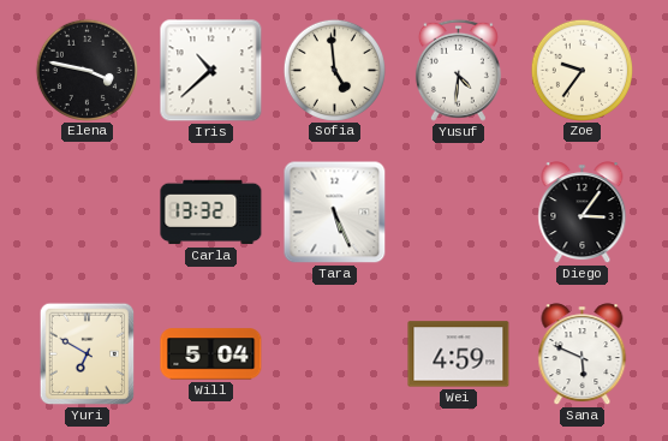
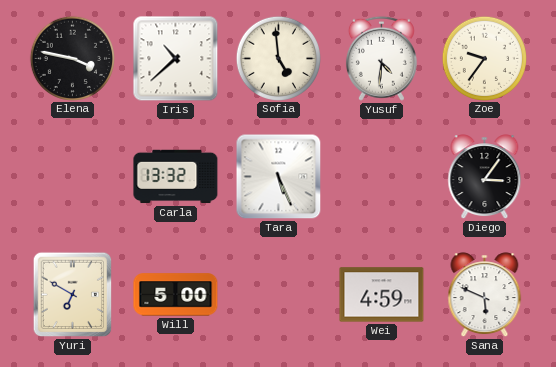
Will: 5:04 -> 5:00
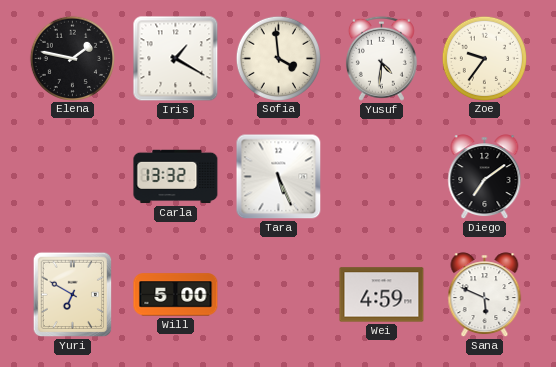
Elena: 3:47 -> 1:47
Iris: 10:38 -> 1:20
Sofia: 4:59 -> 3:59
Diego: 3:06 -> 7:09
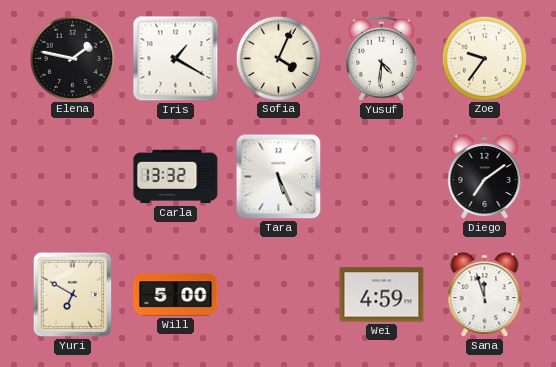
Sofia: 3:59 -> 4:04
Sana: 5:49 -> 11:57
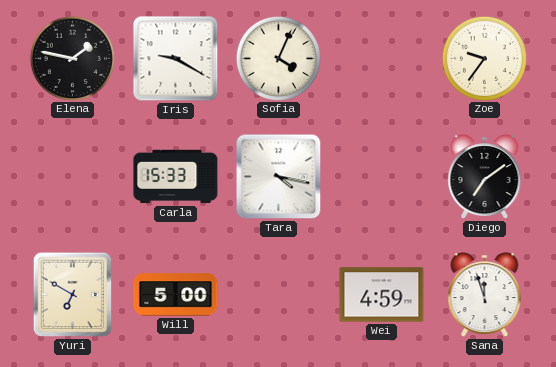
Iris: 1:20 -> 9:20
Yusuf: 4:31 -> none
Carla: 13:32 -> 15:33
Tara: 5:26 -> 4:17
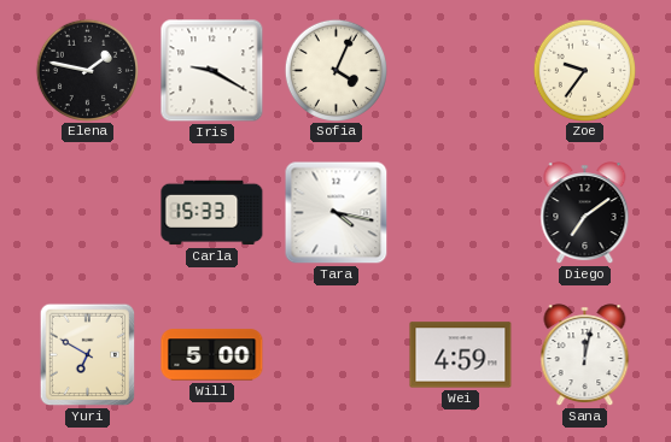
Sana: 11:57 -> 12:02
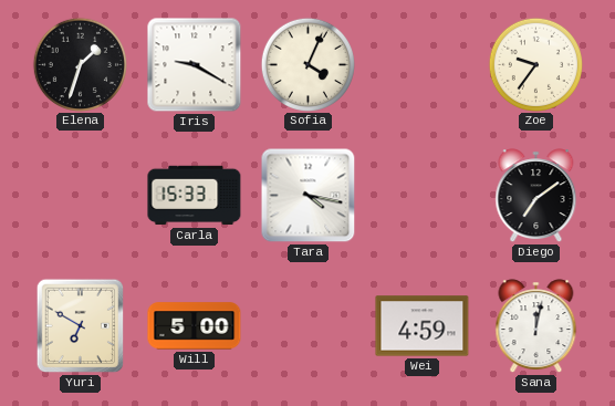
Elena: 1:47 -> 1:33
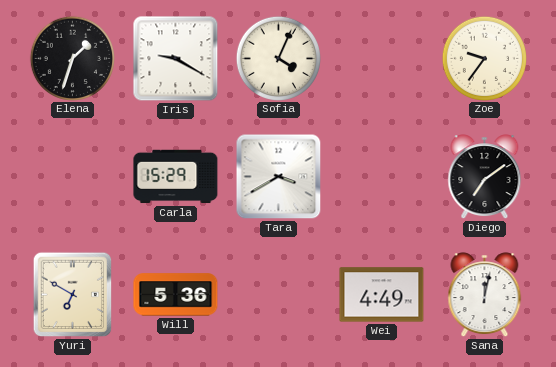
Carla: 15:33 -> 15:29
Tara: 4:17 -> 3:40
Will: 5:00 -> 5:36
Wei: 4:59 -> 4:49
